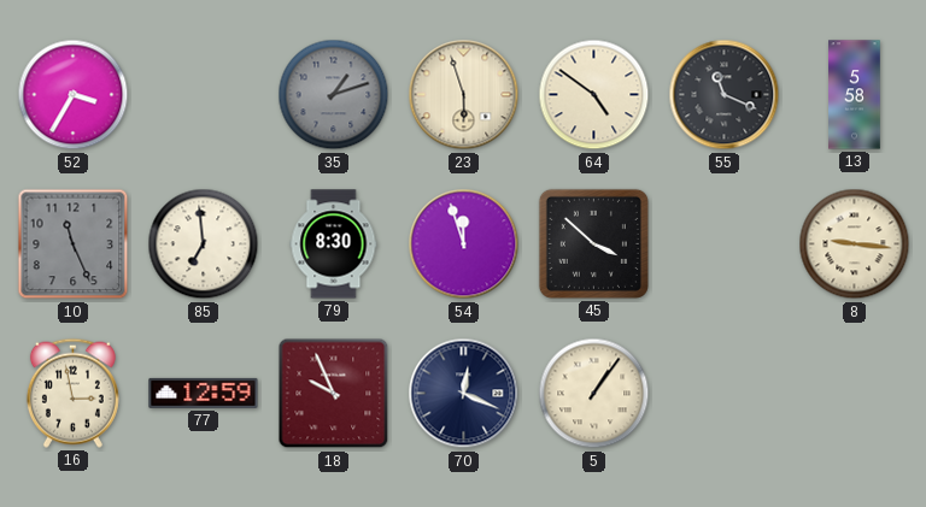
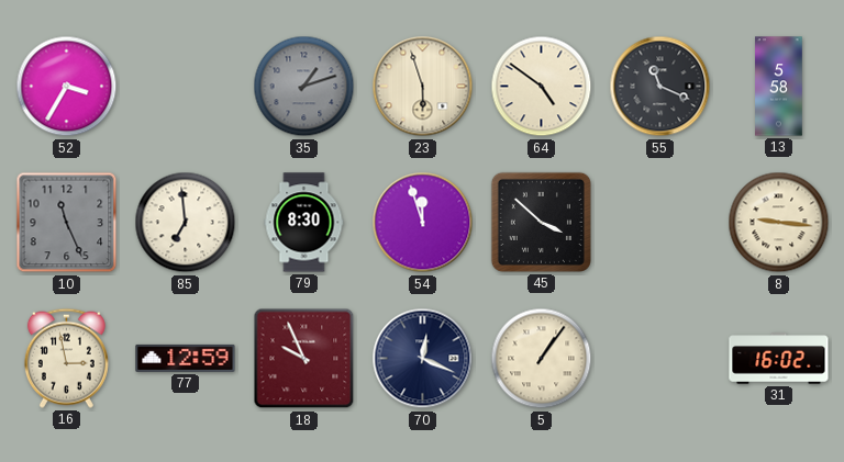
31: none -> 16:02
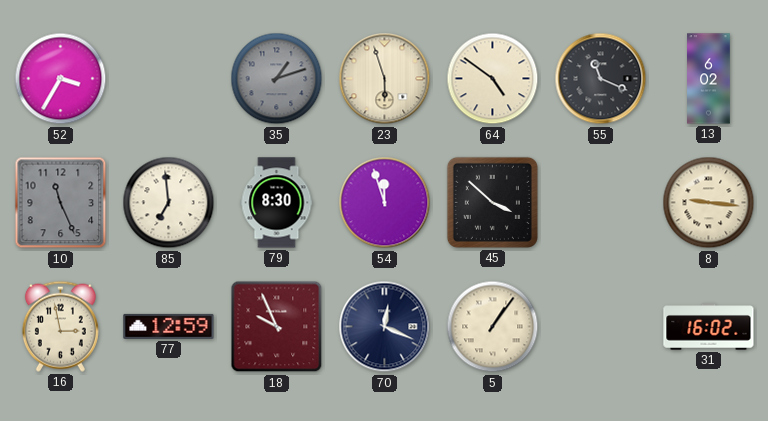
13: 5:58 -> 6:02
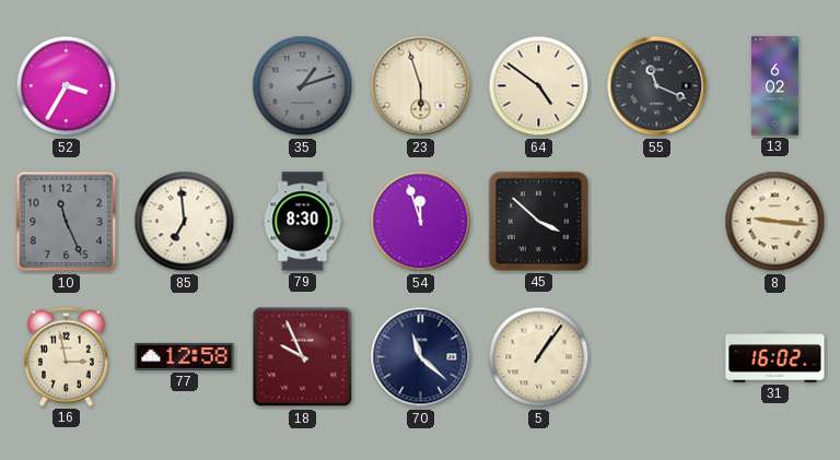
77: 12:59 -> 12:58
70: 12:19 -> 11:22
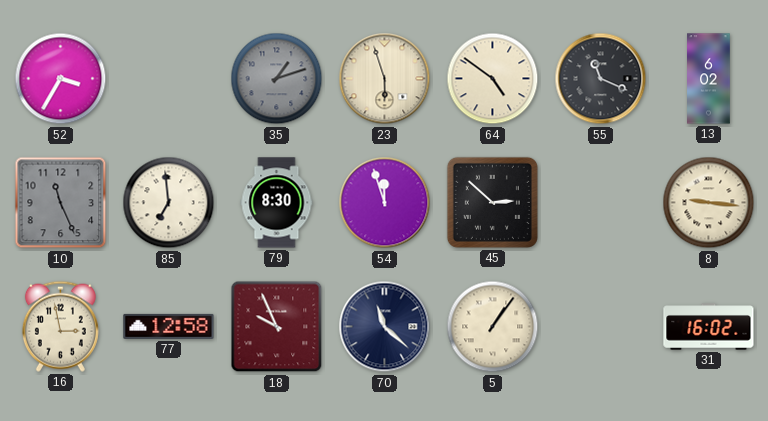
45: 3:52 -> 2:52
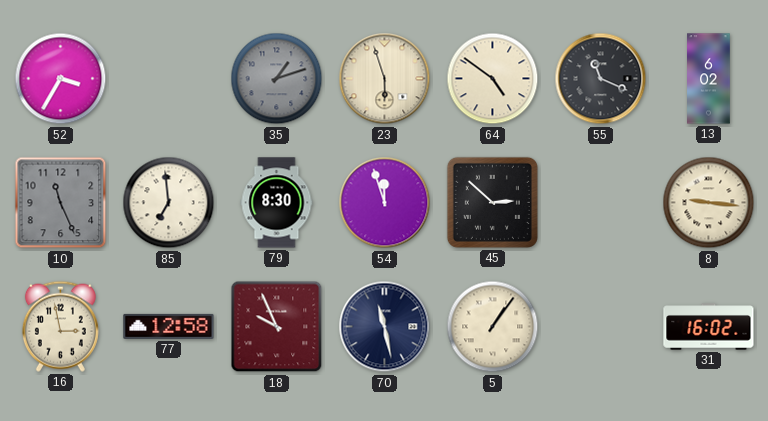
70: 11:22 -> 11:28
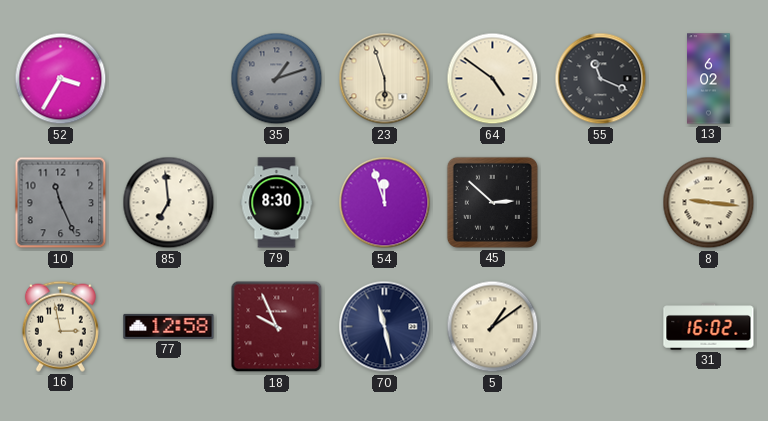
5: 1:06 -> 1:09
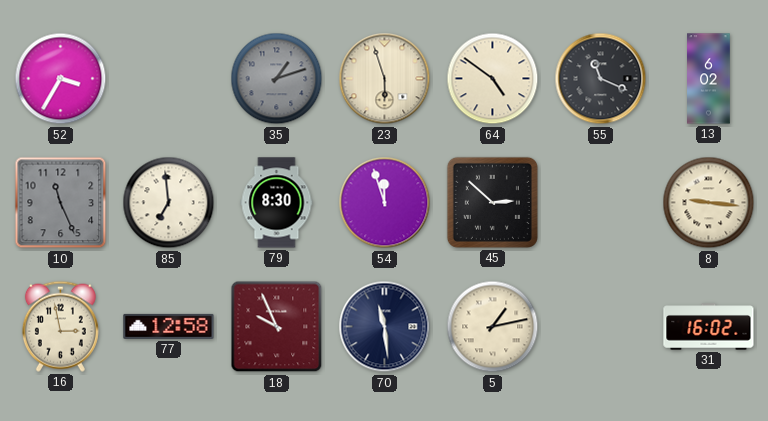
70: 11:28 -> 11:29
5: 1:09 -> 1:13
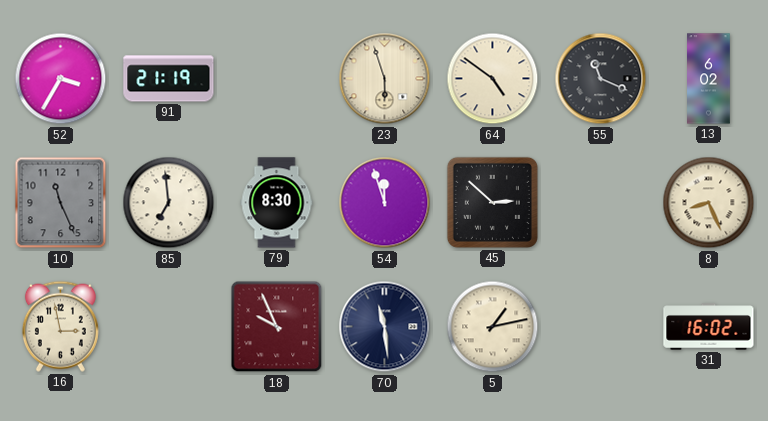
91: none -> 21:19
35: 1:12 -> none
8: 9:16 -> 8:26
77: 12:58 -> none
